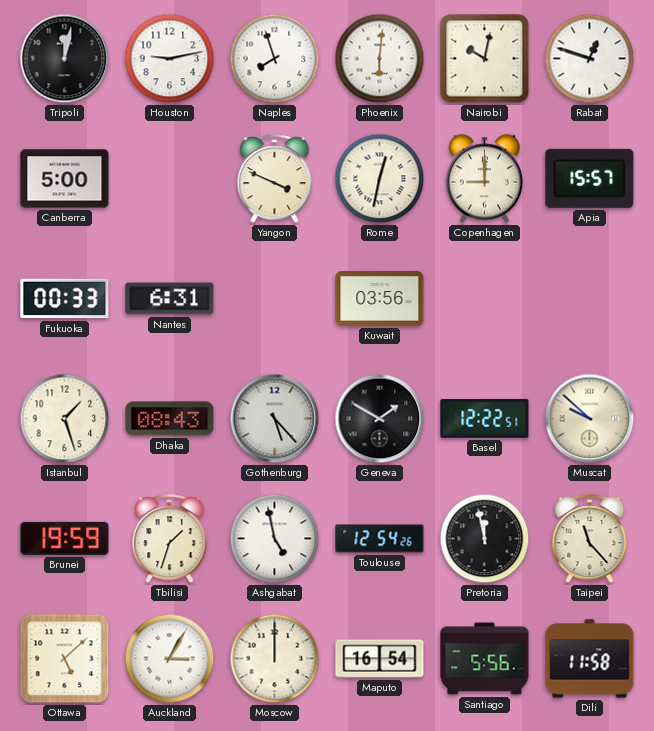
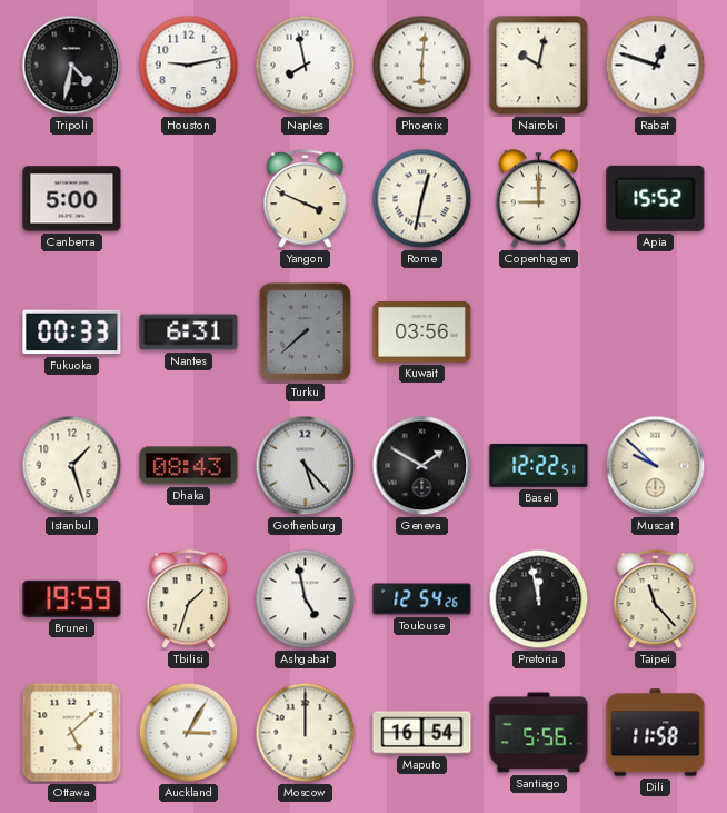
Tripoli: 12:02 -> 4:32
Naples: 7:57 -> 7:58
Apia: 15:57 -> 15:52
Turku: none -> 7:38
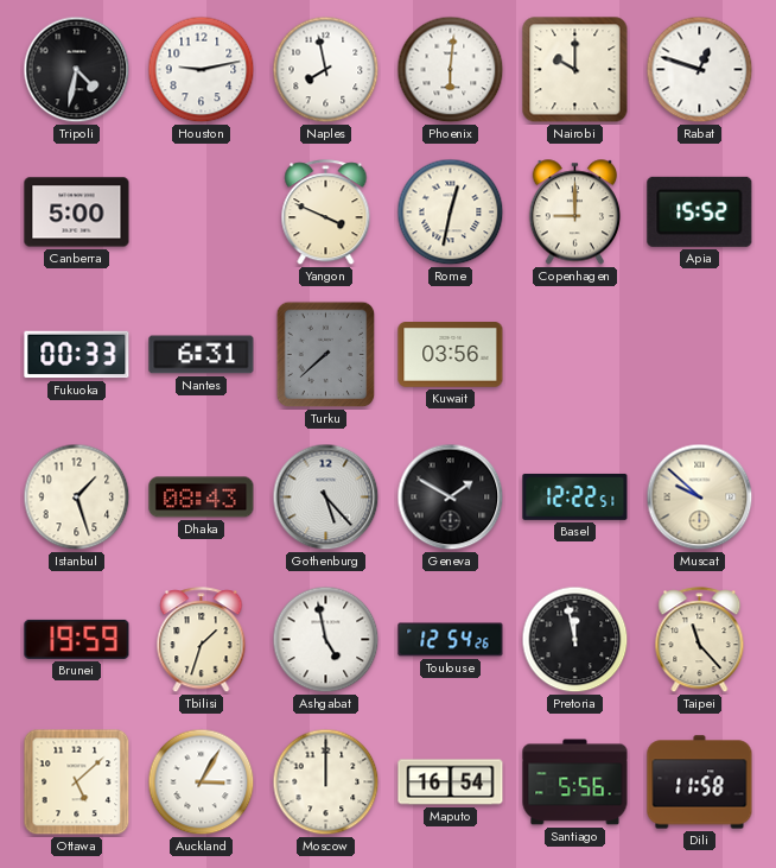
Nairobi: 10:02 -> 10:00
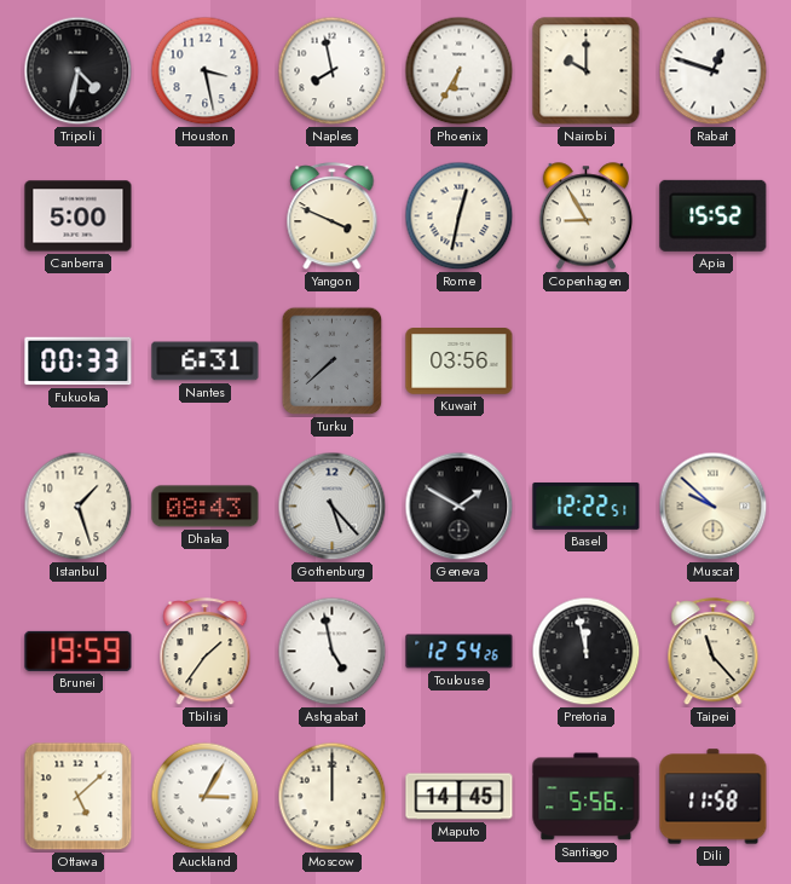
Houston: 9:13 -> 3:28
Phoenix: 6:01 -> 6:35
Copenhagen: 9:00 -> 8:55
Tbilisi: 1:33 -> 1:36
Maputo: 16:54 -> 14:45
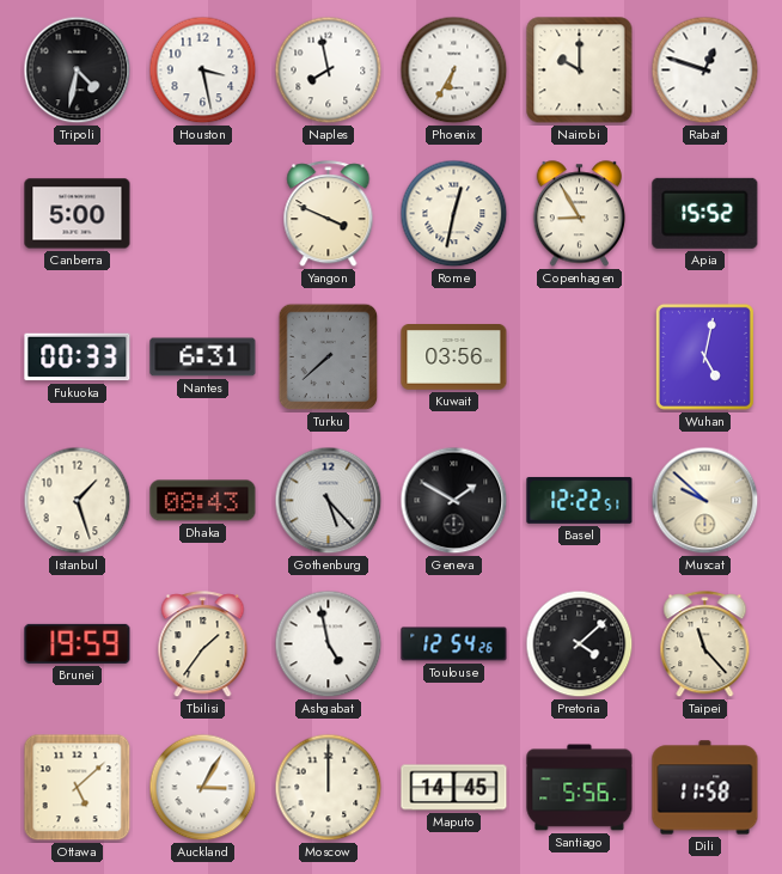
Wuhan: none -> 5:02
Pretoria: 11:58 -> 4:08
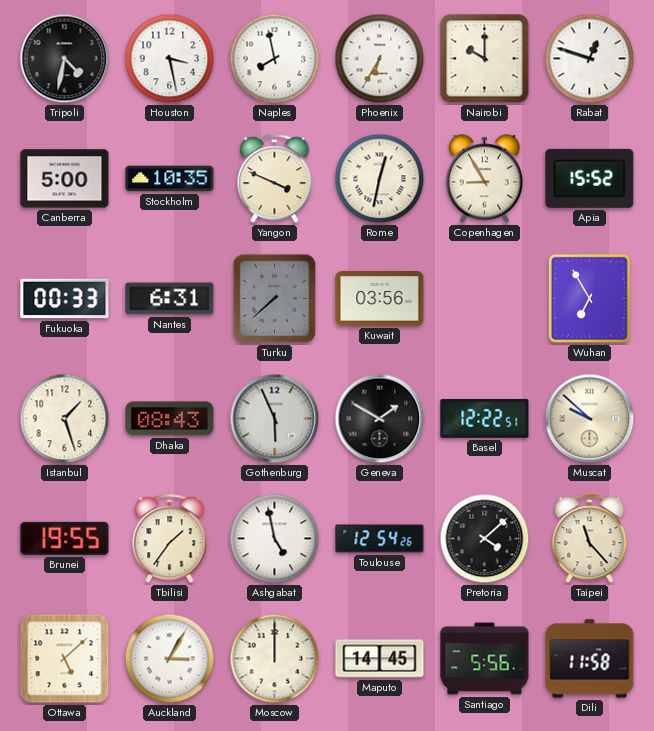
Stockholm: none -> 10:35
Wuhan: 5:02 -> 6:55
Gothenburg: 5:23 -> 5:56
Brunei: 19:59 -> 19:55
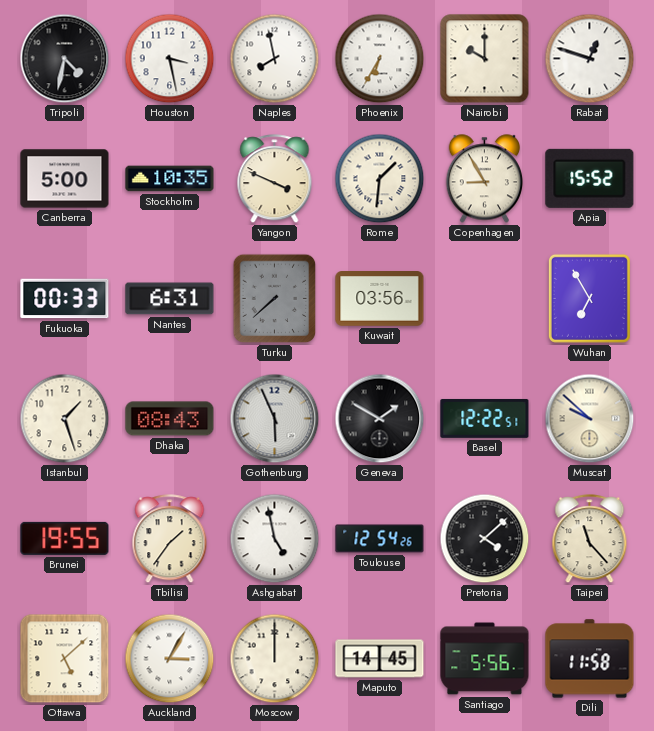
Rome: 12:32 -> 1:31
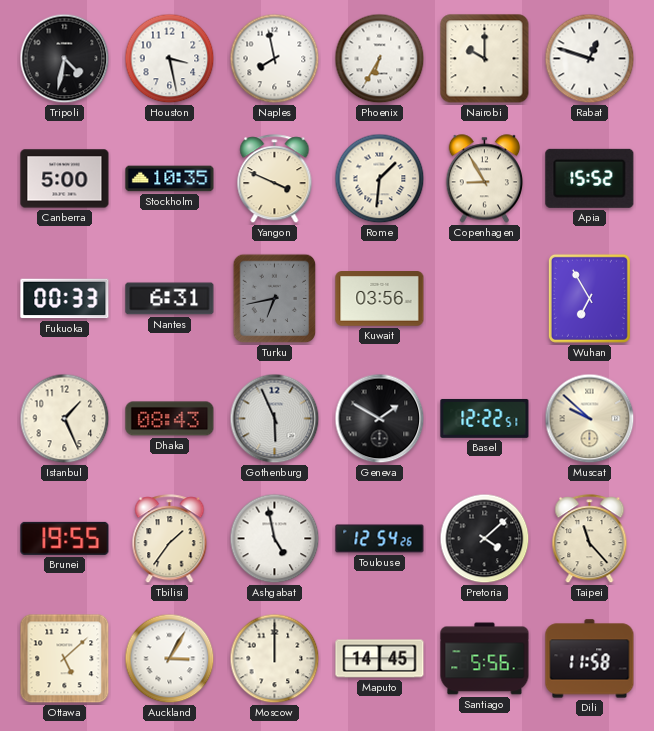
Turku: 7:38 -> 6:43
Istanbul: 1:27 -> 1:26
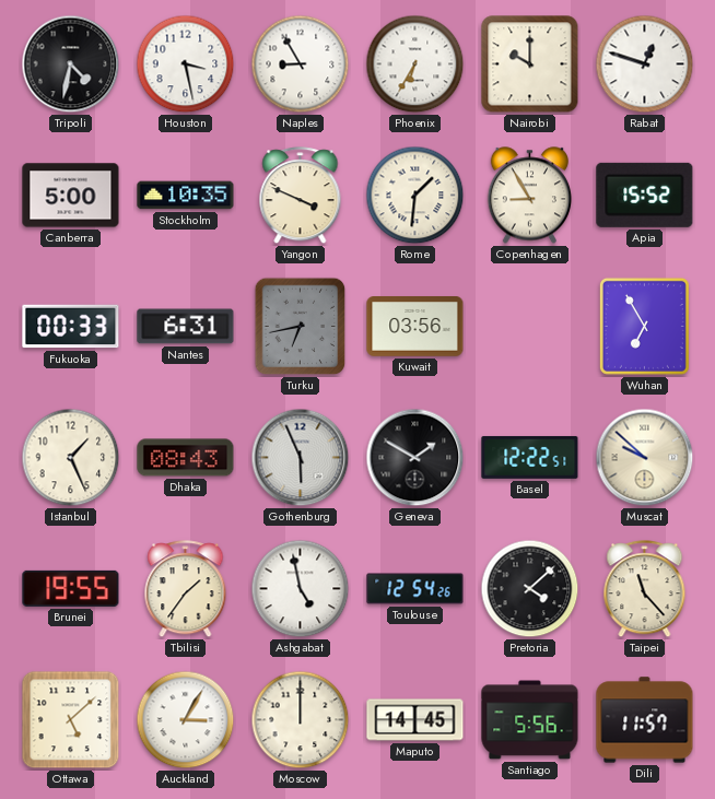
Naples: 7:58 -> 8:55
Dili: 11:58 -> 11:57
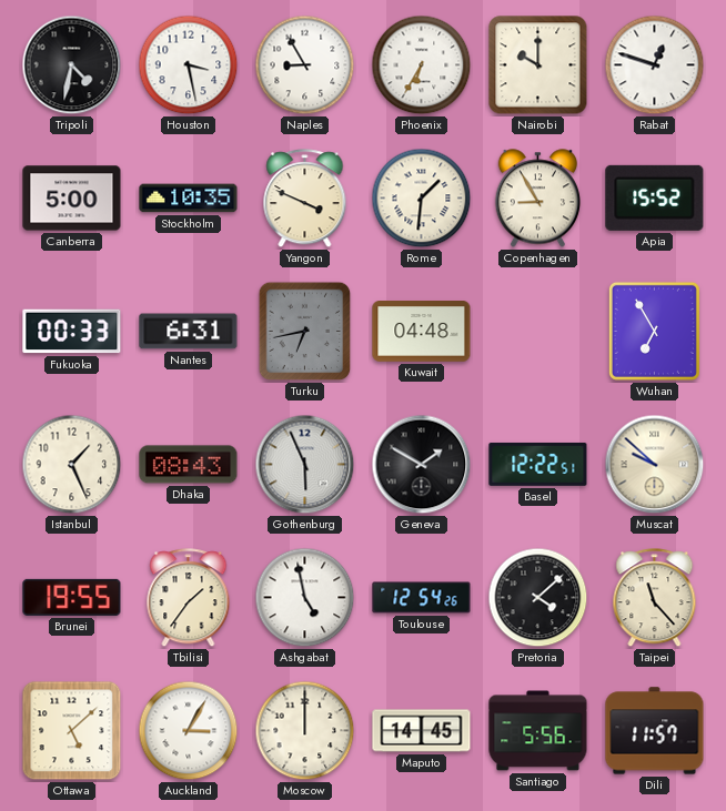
Kuwait: 03:56 -> 04:48
